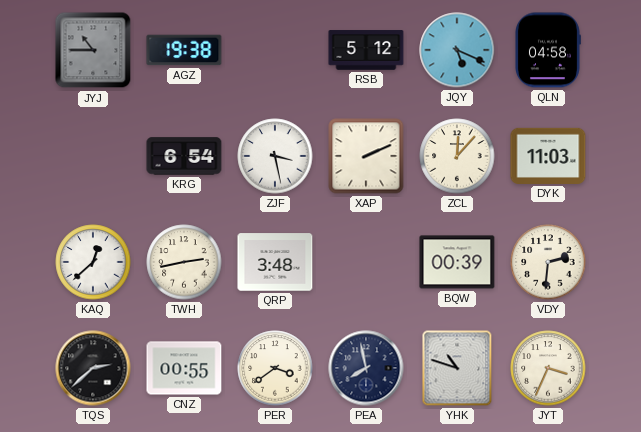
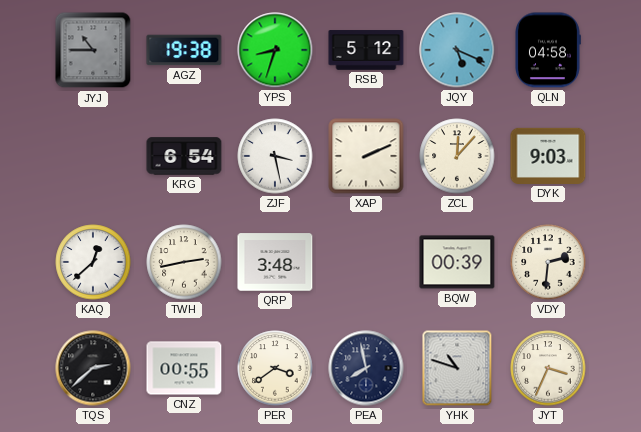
YPS: none -> 8:33
DYK: 11:03 -> 9:03
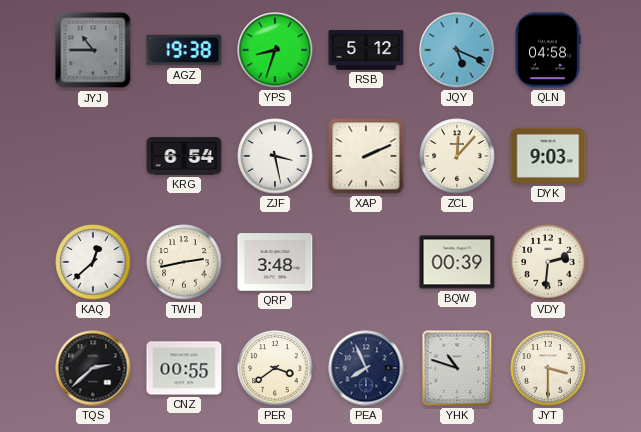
PEA: 7:58 -> 7:56
JYT: 3:34 -> 3:30
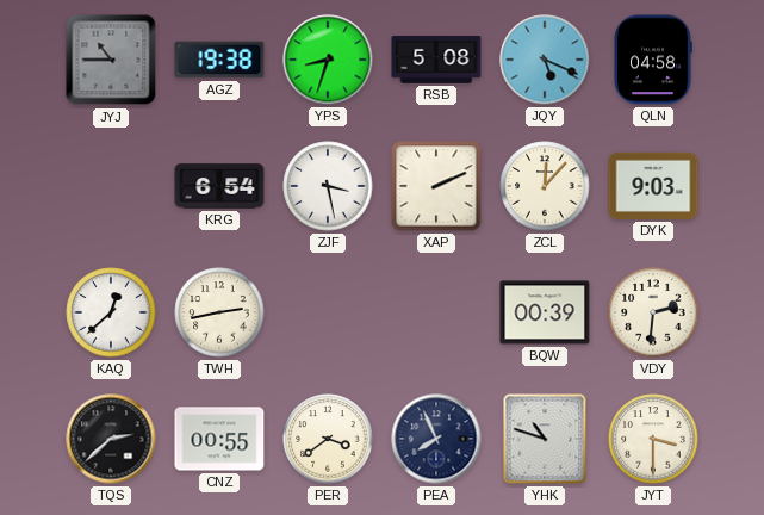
RSB: 5:12 -> 5:08
QRP: 3:48 -> none
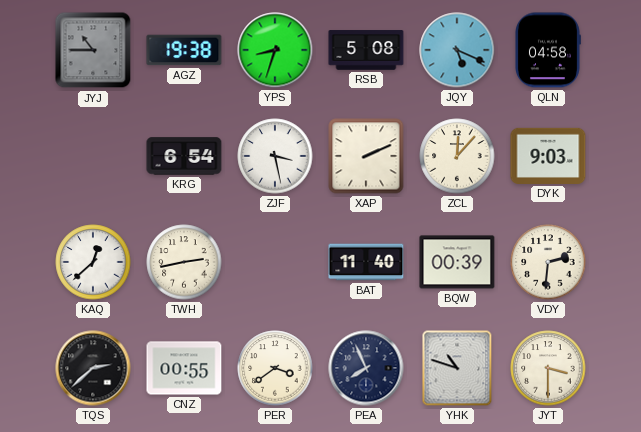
BAT: none -> 11:40
